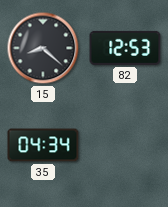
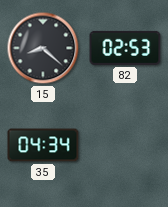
82: 12:53 -> 02:53
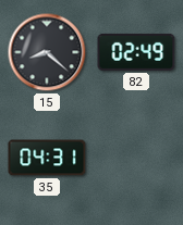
82: 02:53 -> 02:49
35: 04:34 -> 04:31
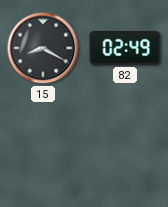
15: 8:22 -> 8:20
35: 04:31 -> none
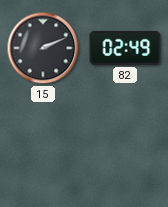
15: 8:20 -> 2:11
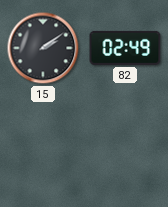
15: 2:11 -> 2:09
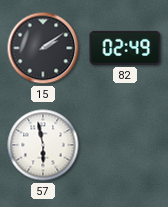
57: none -> 5:58
